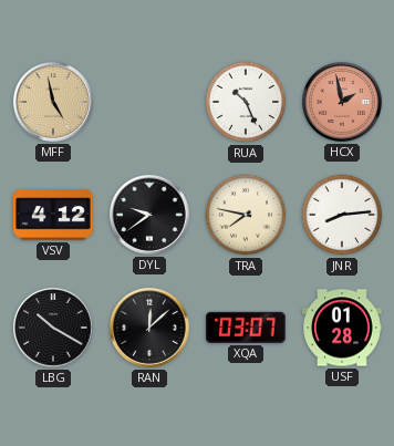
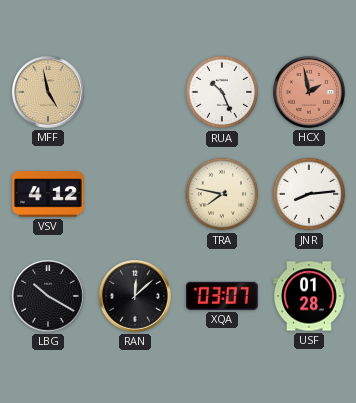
DYL: 9:39 -> none
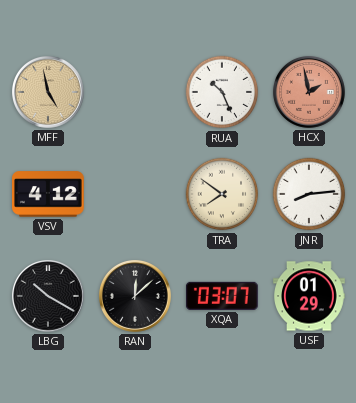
TRA: 7:47 -> 7:51
USF: 01:28 -> 01:29
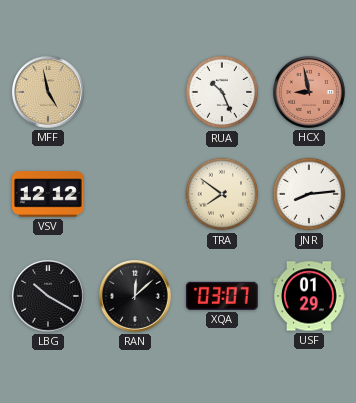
HCX: 1:58 -> 8:58
VSV: 4:12 -> 12:12
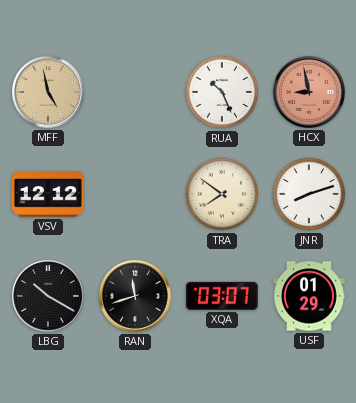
JNR: 8:14 -> 8:12
RAN: 12:08 -> 11:42
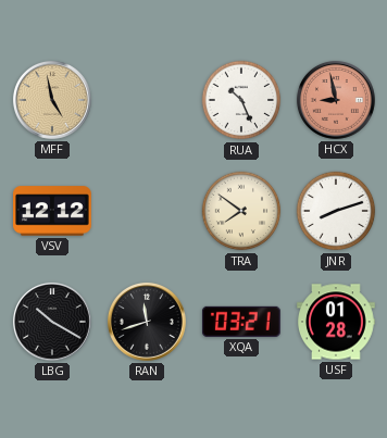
XQA: 03:07 -> 03:21
USF: 01:29 -> 01:28
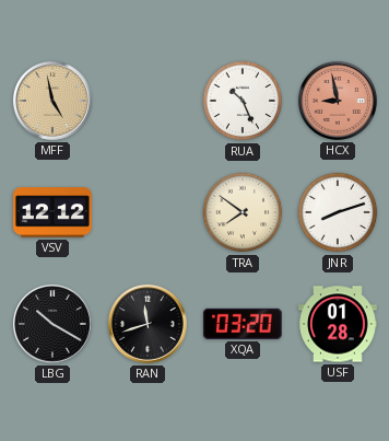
XQA: 03:21 -> 03:20
